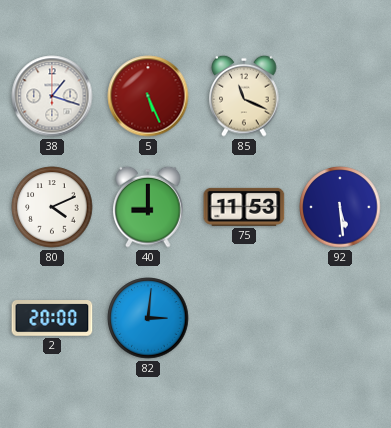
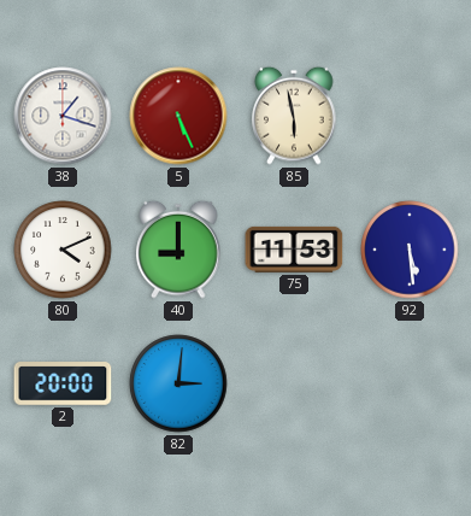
85: 11:19 -> 5:58
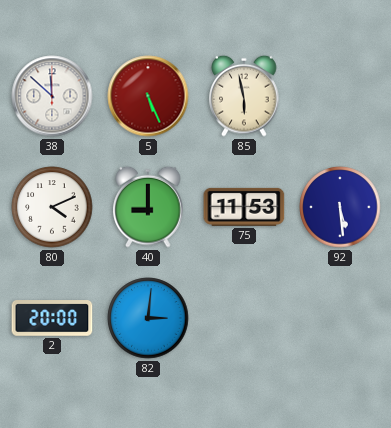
38: 1:18 -> 11:52
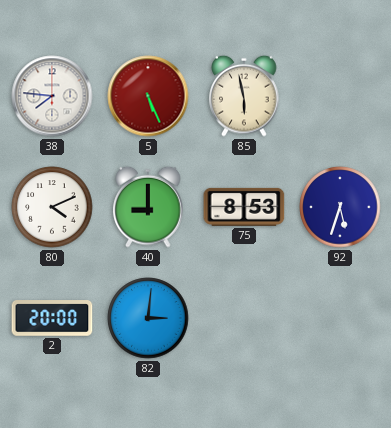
38: 11:52 -> 7:46
75: 11:53 -> 8:53
92: 5:29 -> 5:33
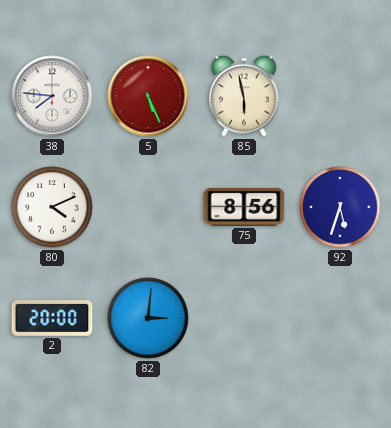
40: 9:00 -> none
75: 8:53 -> 8:56
